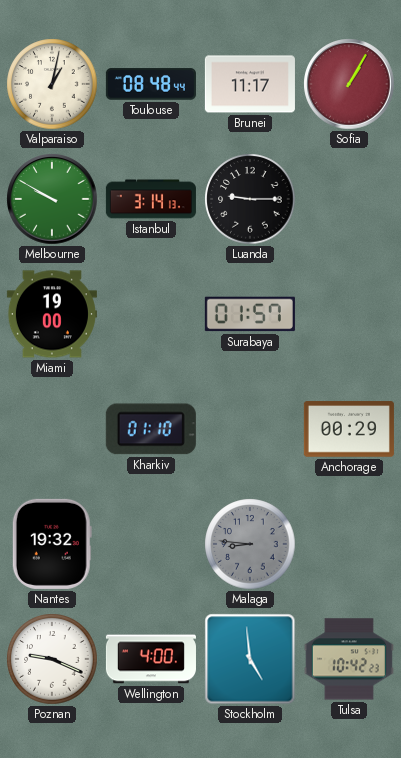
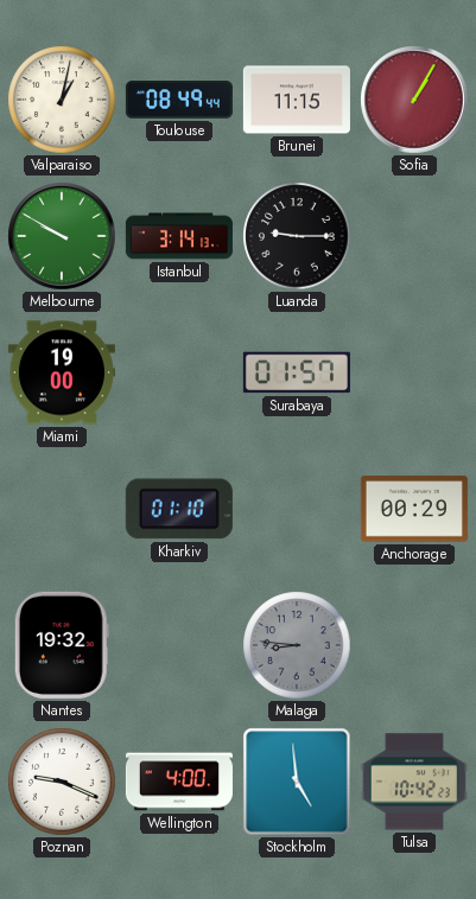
Toulouse: 08:48 -> 08:49
Brunei: 11:17 -> 11:15
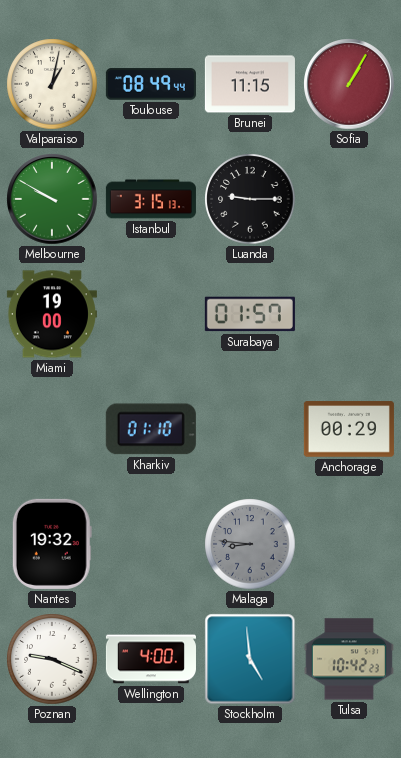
Istanbul: 3:14 -> 3:15
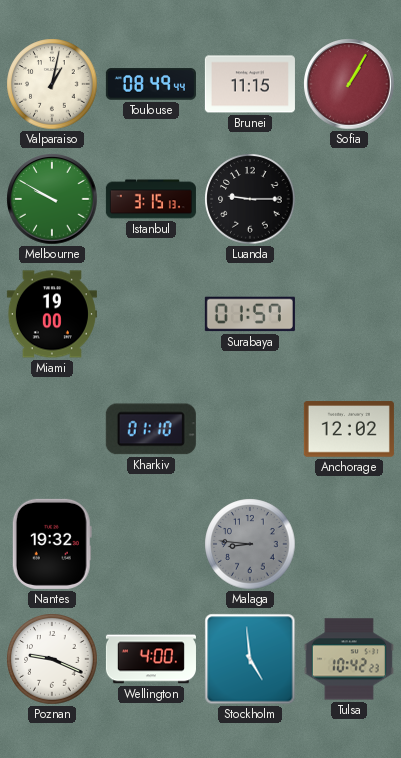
Anchorage: 00:29 -> 12:02
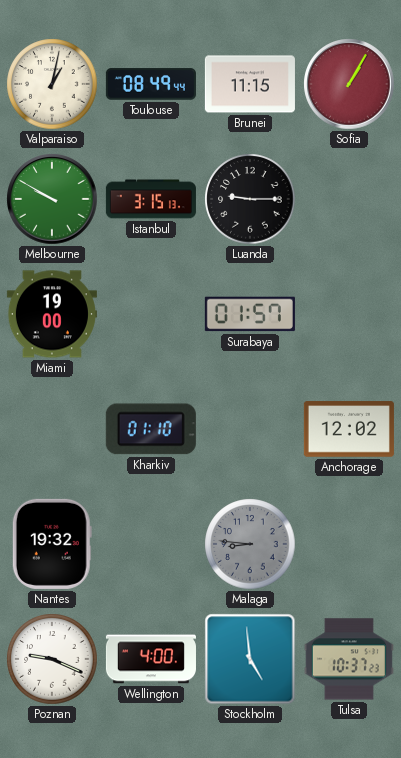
Tulsa: 10:42 -> 10:37
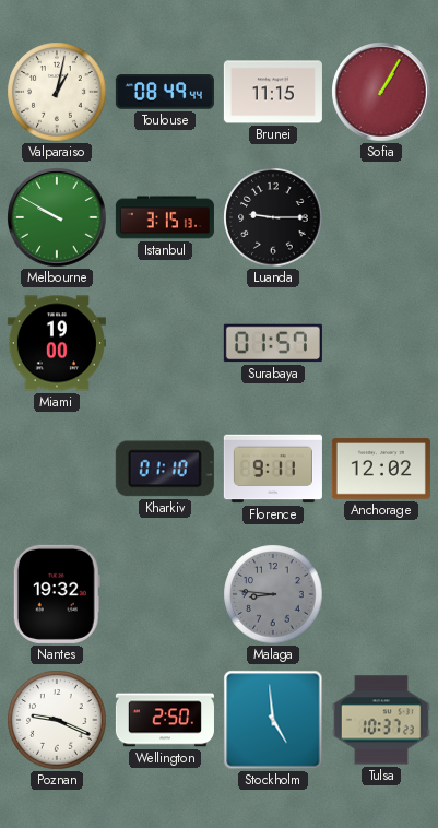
Florence: none -> 9:11
Wellington: 4:00 -> 2:50
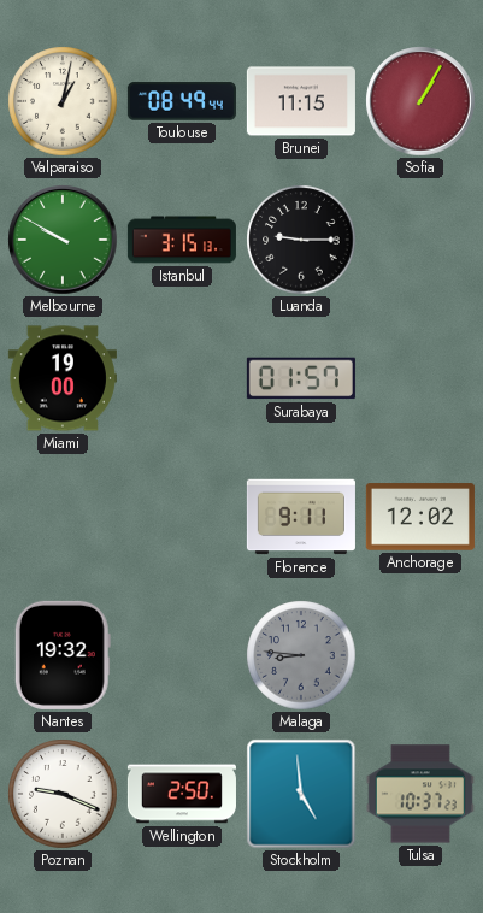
Kharkiv: 01:10 -> none
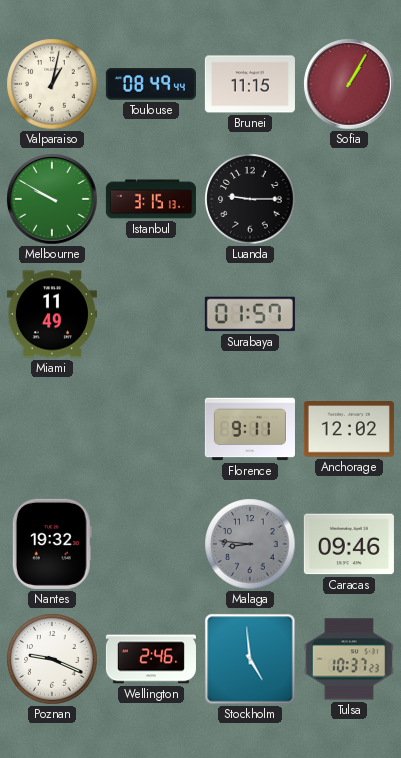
Miami: 19:00 -> 11:49
Caracas: none -> 09:46
Wellington: 2:50 -> 2:46
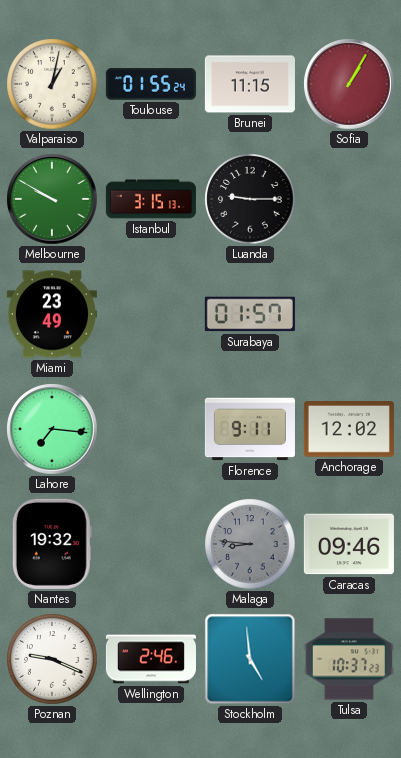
Toulouse: 08:49 -> 01:55
Miami: 11:49 -> 23:49
Lahore: none -> 7:16
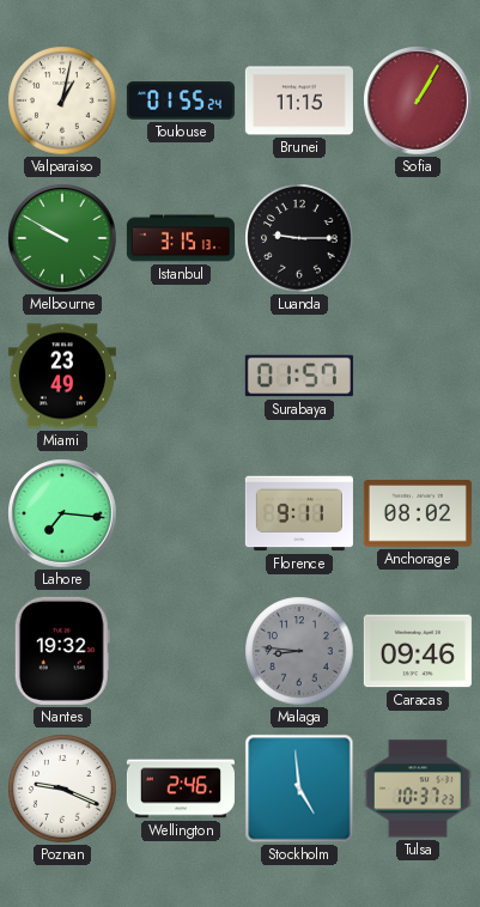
Anchorage: 12:02 -> 08:02
